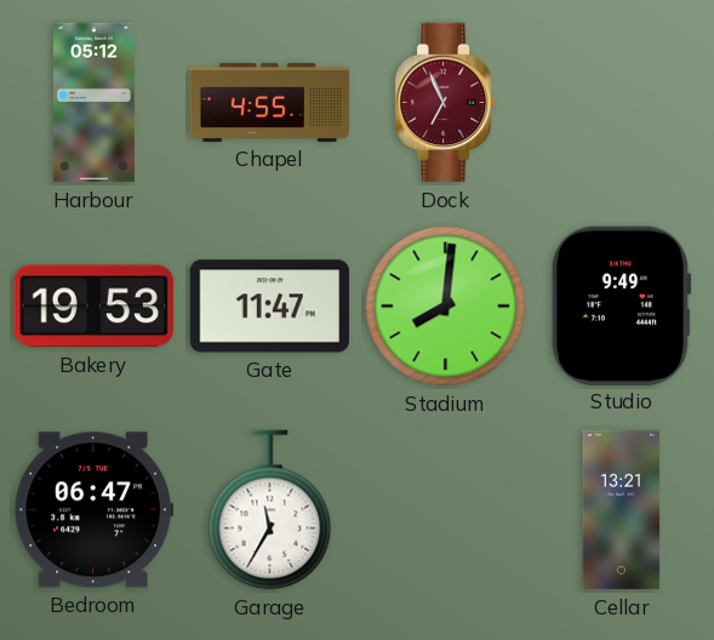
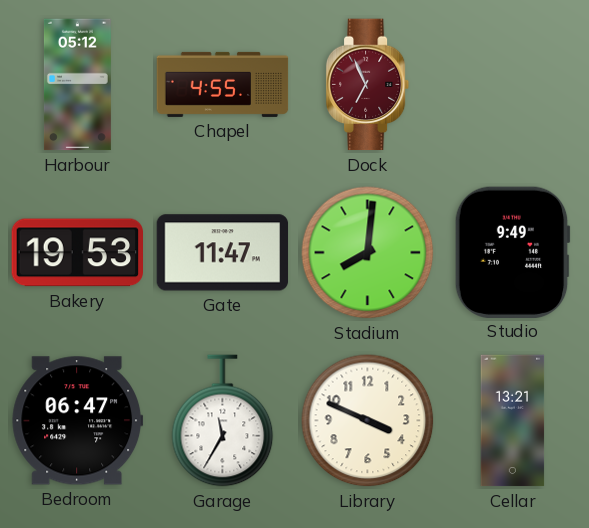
Library: none -> 3:49
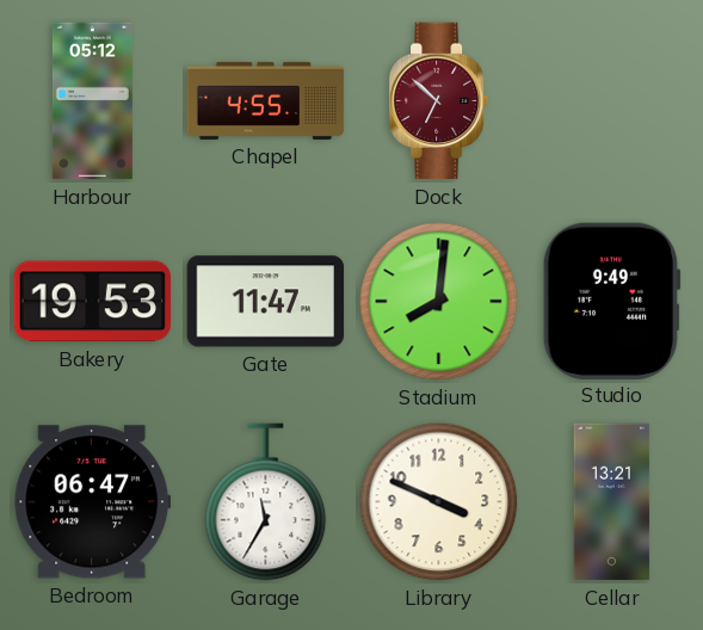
Dock: 6:56 -> 6:52
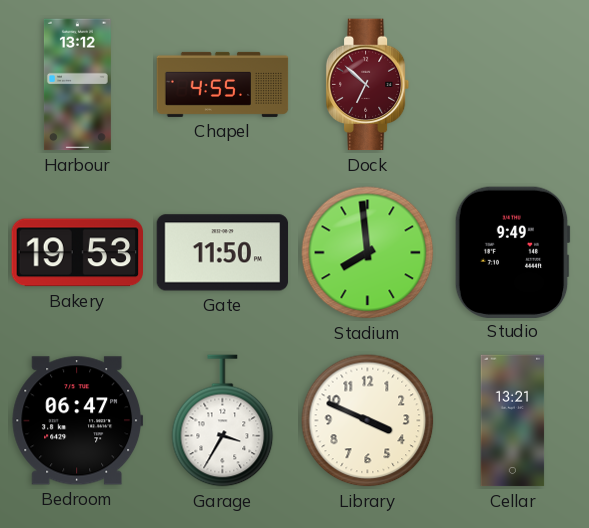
Harbour: 05:12 -> 13:12
Gate: 11:47 -> 11:50
Stadium: 8:01 -> 7:59
Garage: 11:35 -> 3:35
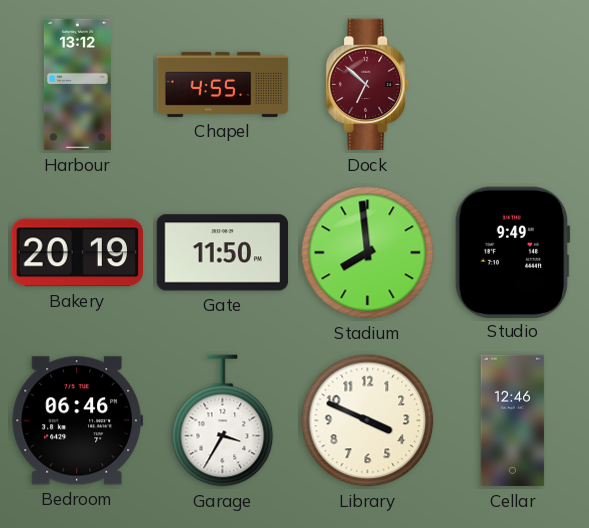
Bakery: 19:53 -> 20:19
Bedroom: 06:47 -> 06:46
Cellar: 13:21 -> 12:46
